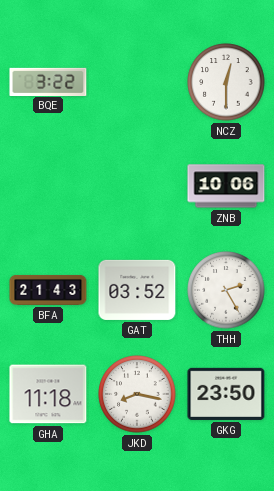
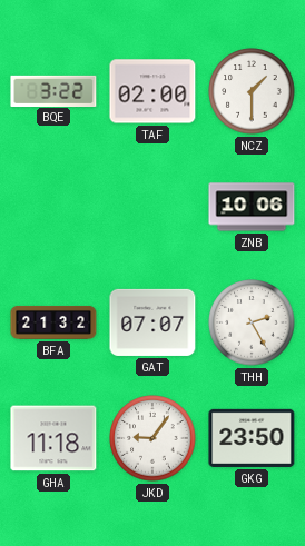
TAF: none -> 02:00
NCZ: 12:30 -> 1:30
BFA: 21:43 -> 21:32
GAT: 03:52 -> 07:07
JKD: 8:17 -> 9:06
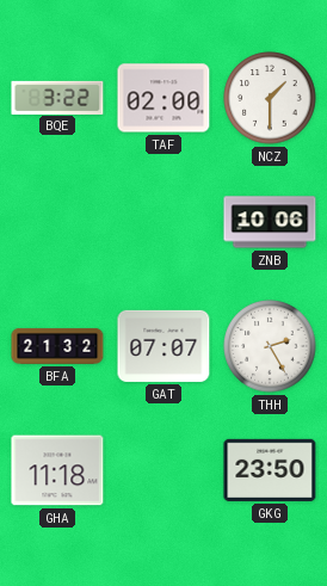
JKD: 9:06 -> none
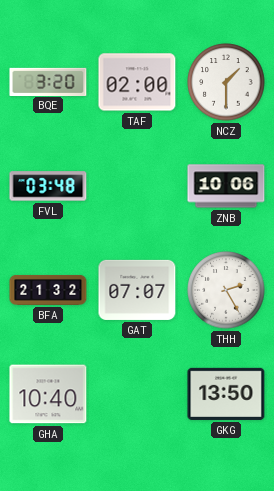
BQE: 3:22 -> 3:20
FVL: none -> 03:48
GHA: 11:18 -> 10:40
GKG: 23:50 -> 13:50
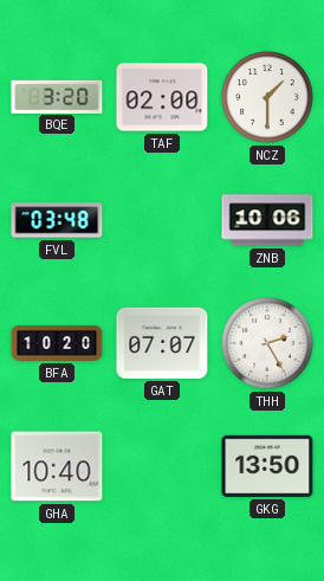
BFA: 21:32 -> 10:20
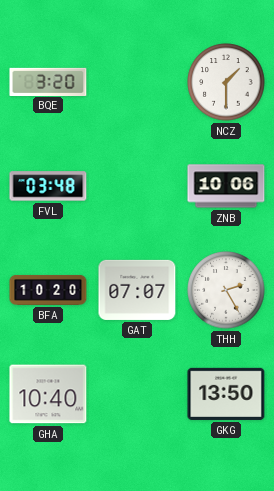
TAF: 02:00 -> none
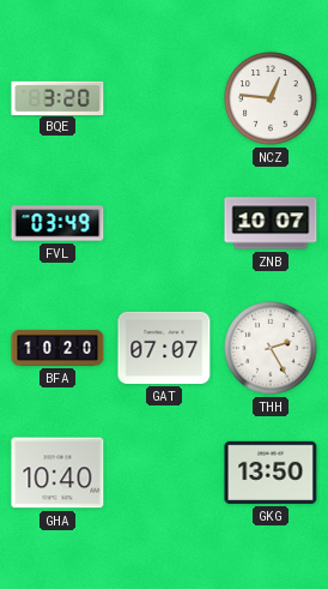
NCZ: 1:30 -> 12:46
FVL: 03:48 -> 03:49
ZNB: 10:06 -> 10:07
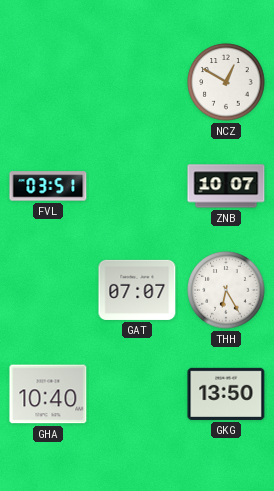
BQE: 3:20 -> none
NCZ: 12:46 -> 12:50
FVL: 03:49 -> 03:51
BFA: 10:20 -> none
THH: 2:25 -> 6:25
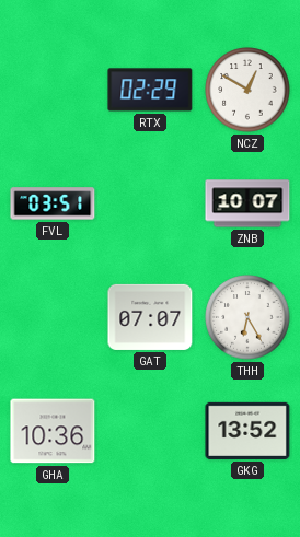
RTX: none -> 02:29
GHA: 10:40 -> 10:36
GKG: 13:50 -> 13:52
